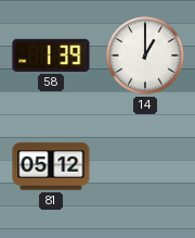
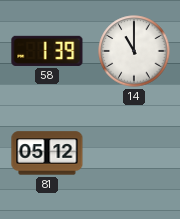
14: 1:00 -> 11:00
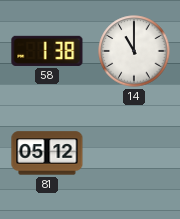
58: 1:39 -> 1:38
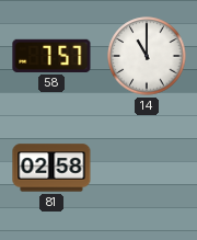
58: 1:38 -> 7:57
81: 05:12 -> 02:58
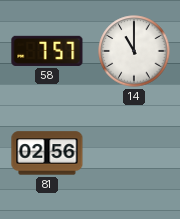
81: 02:58 -> 02:56
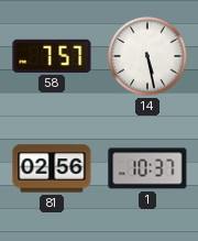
14: 11:00 -> 5:28
1: none -> 10:37
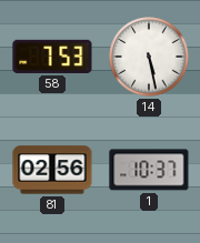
58: 7:57 -> 7:53
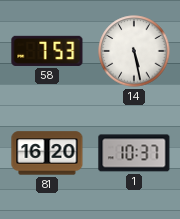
81: 02:56 -> 16:20
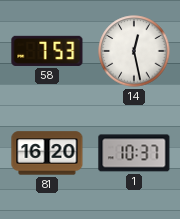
14: 5:28 -> 12:28
